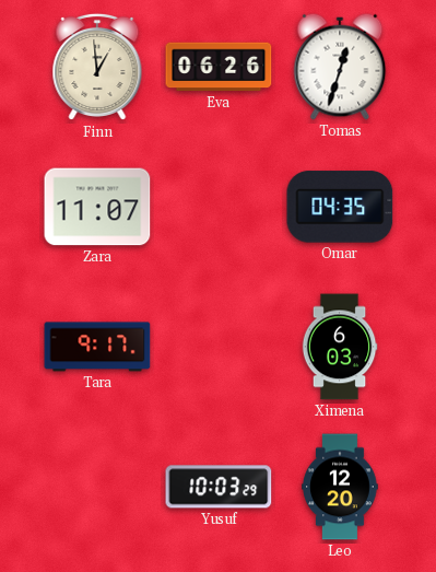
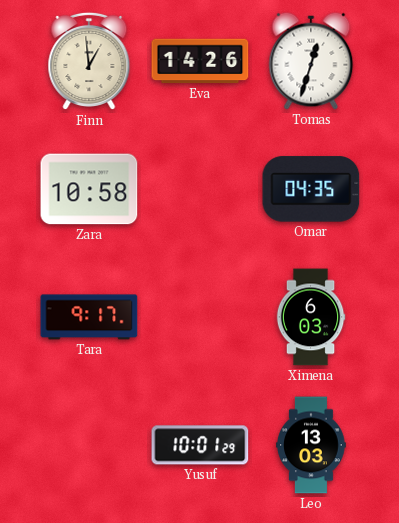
Eva: 06:26 -> 14:26
Zara: 11:07 -> 10:58
Yusuf: 10:03 -> 10:01
Leo: 12:20 -> 13:03
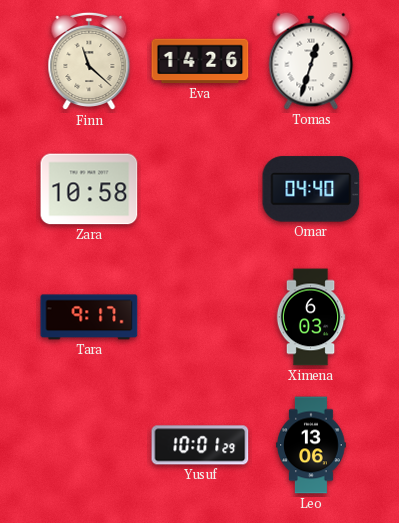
Finn: 12:59 -> 11:22
Omar: 04:35 -> 04:40
Leo: 13:03 -> 13:06
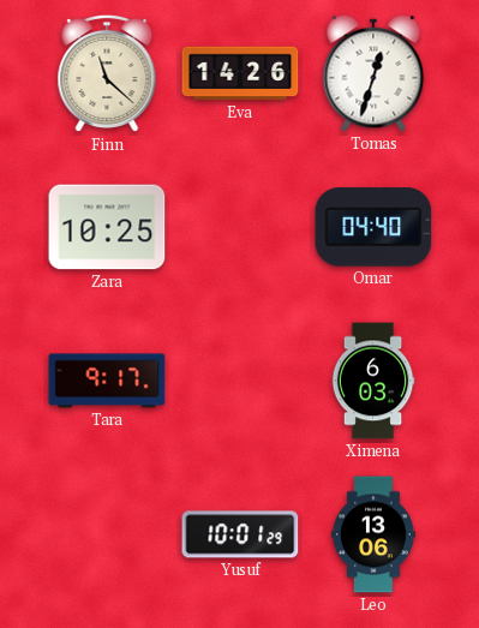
Zara: 10:58 -> 10:25
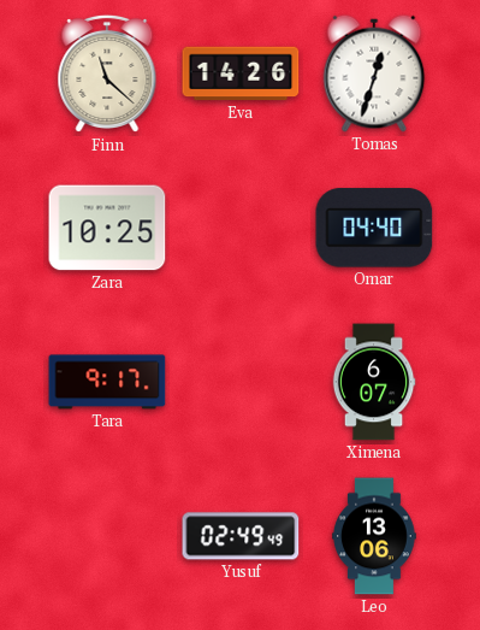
Ximena: 6:03 -> 6:07
Yusuf: 10:01 -> 02:49
